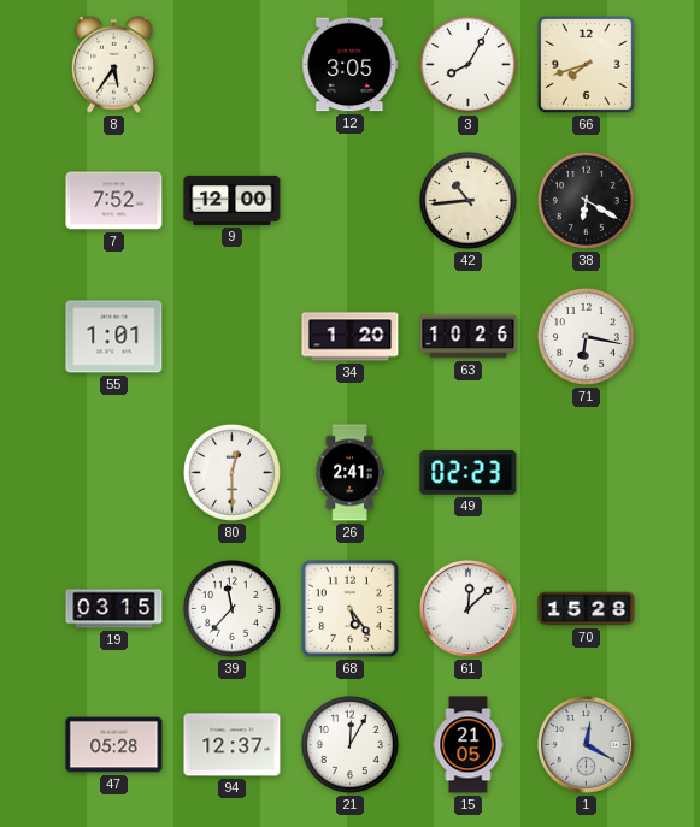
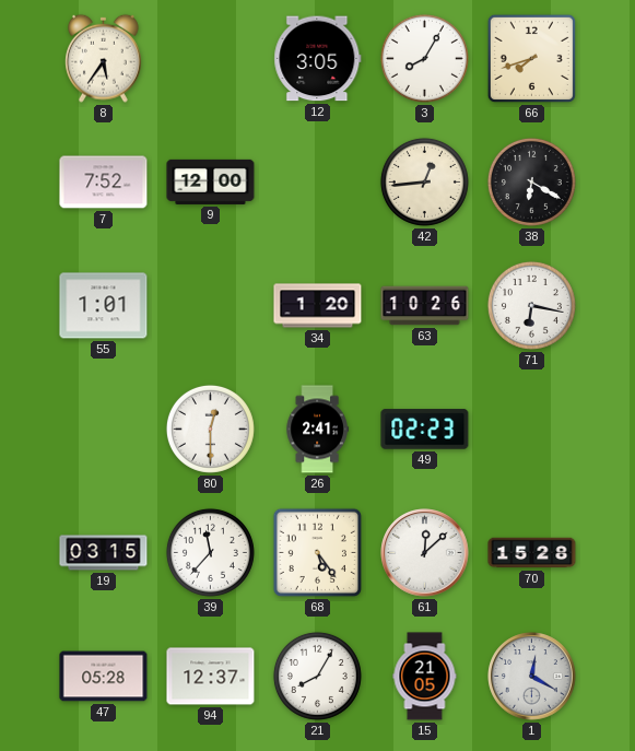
42: 10:44 -> 12:44
21: 12:05 -> 8:05
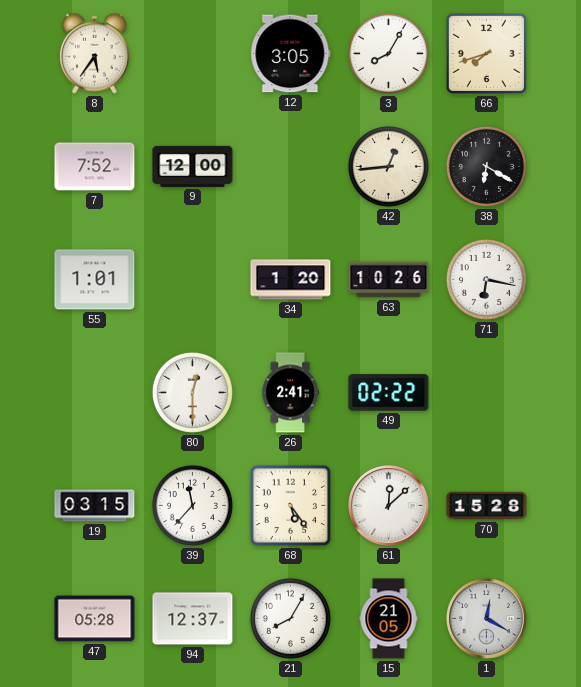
49: 02:23 -> 02:22
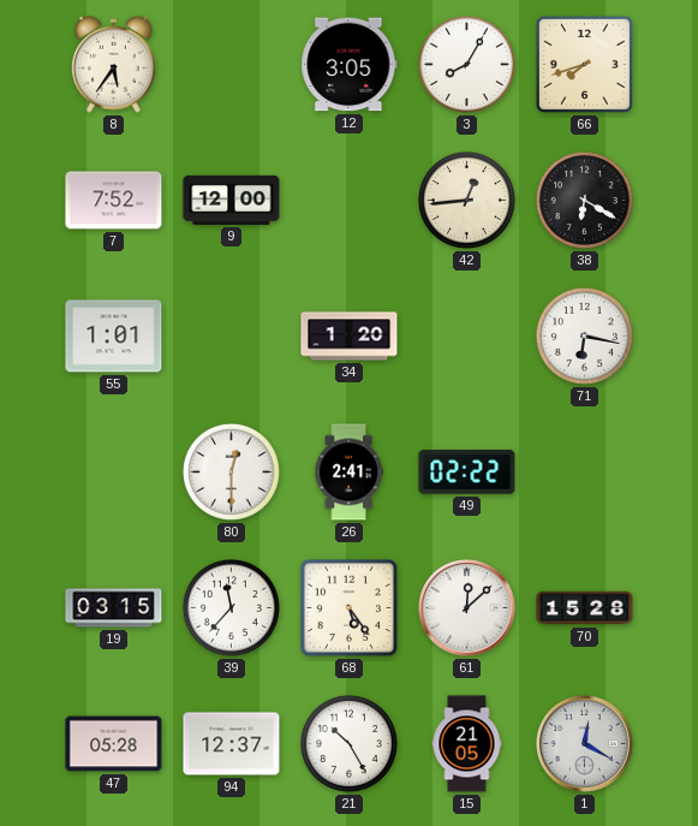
63: 10:26 -> none
21: 8:05 -> 10:25
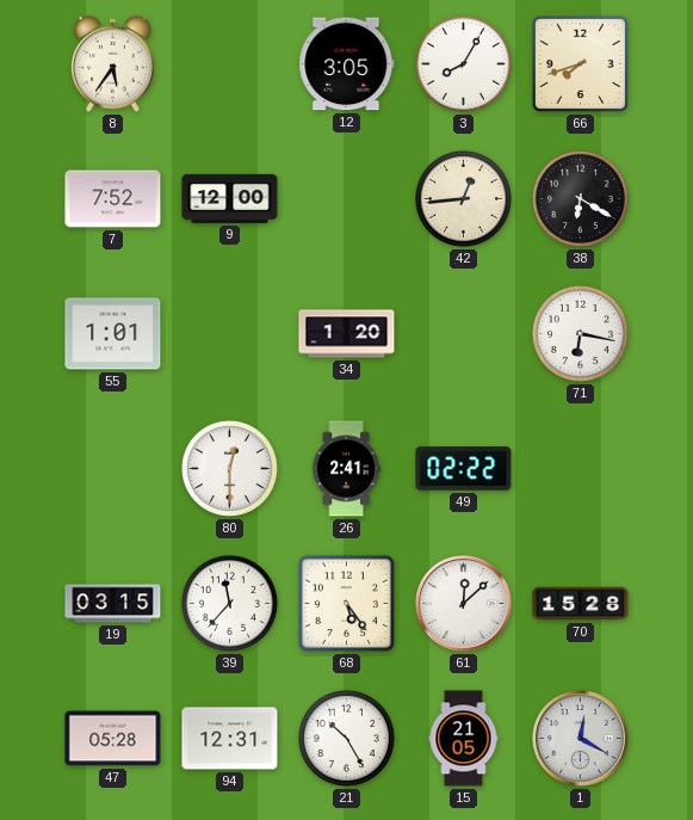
94: 12:37 -> 12:31
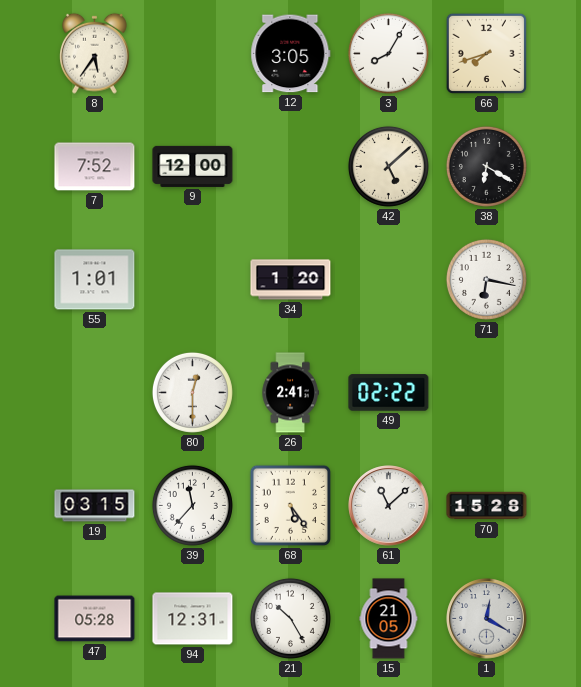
42: 12:44 -> 5:08
61: 12:08 -> 11:08
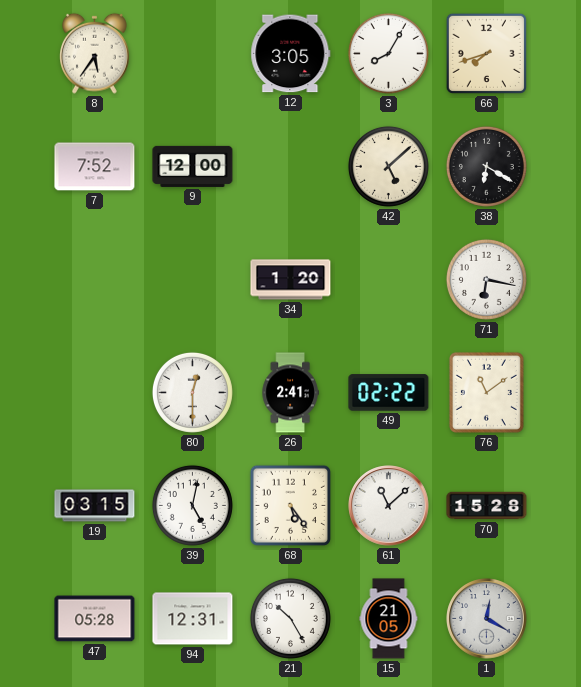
55: 1:01 -> none
76: none -> 11:09
39: 11:37 -> 5:02
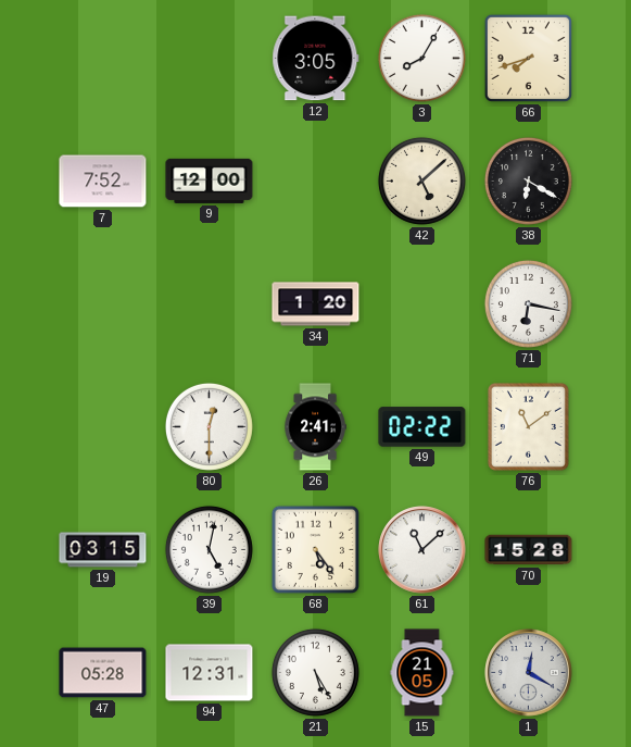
8: 5:36 -> none
21: 10:25 -> 5:25
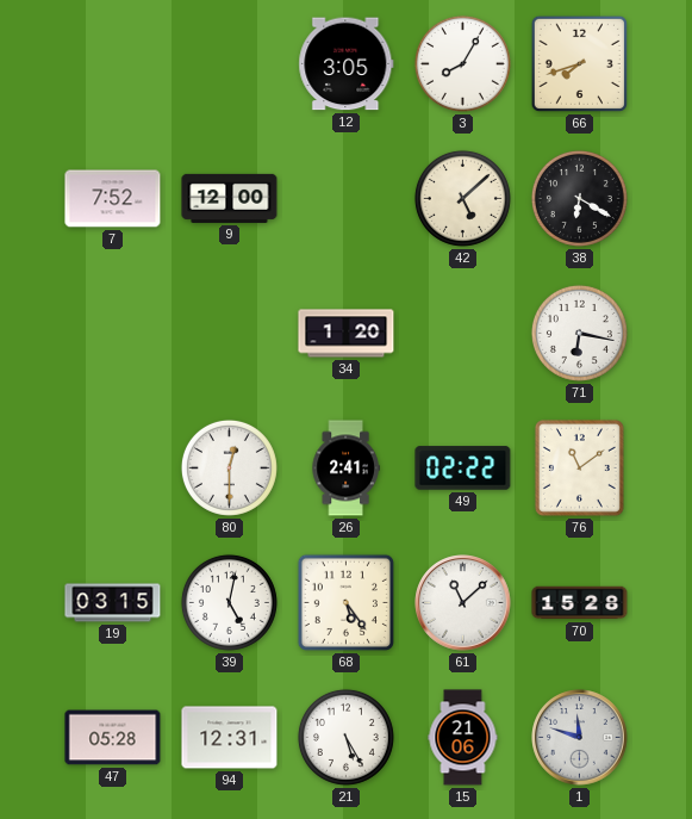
15: 21:05 -> 21:06
1: 12:20 -> 11:48
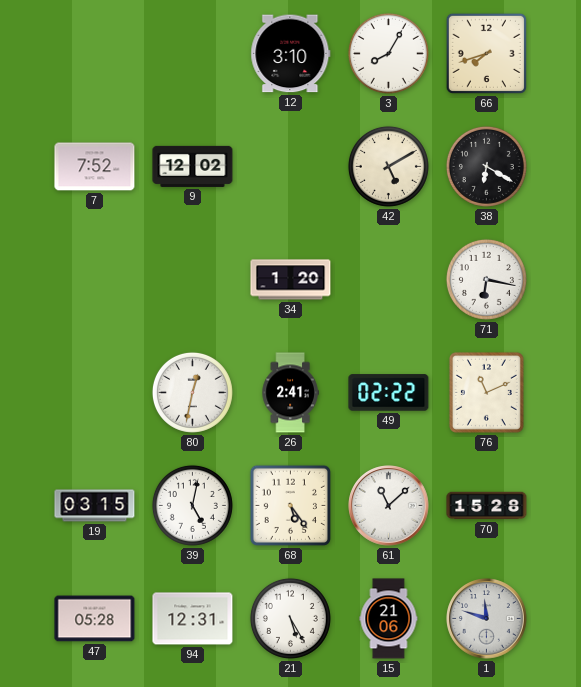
12: 3:05 -> 3:10
9: 12:00 -> 12:02
42: 5:08 -> 5:10
80: 12:30 -> 12:32
76: 11:09 -> 11:11
